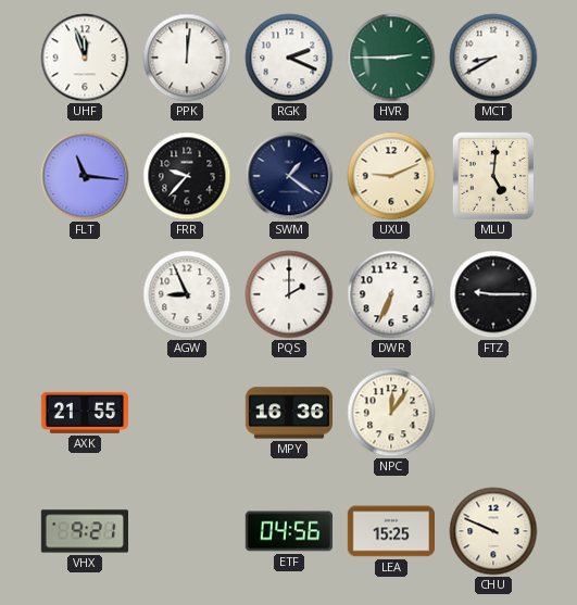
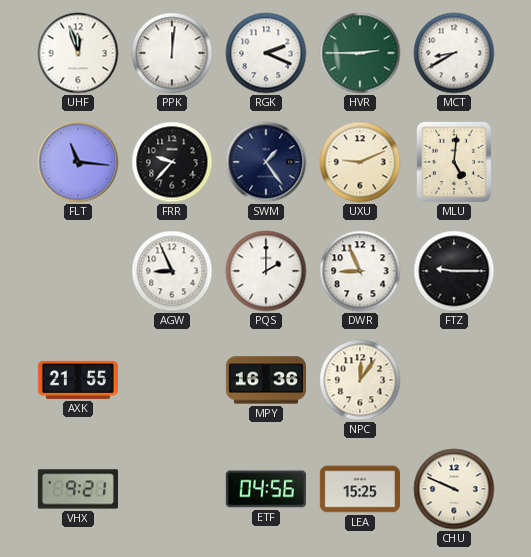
SWM: 1:21 -> 1:24
DWR: 6:34 -> 8:56
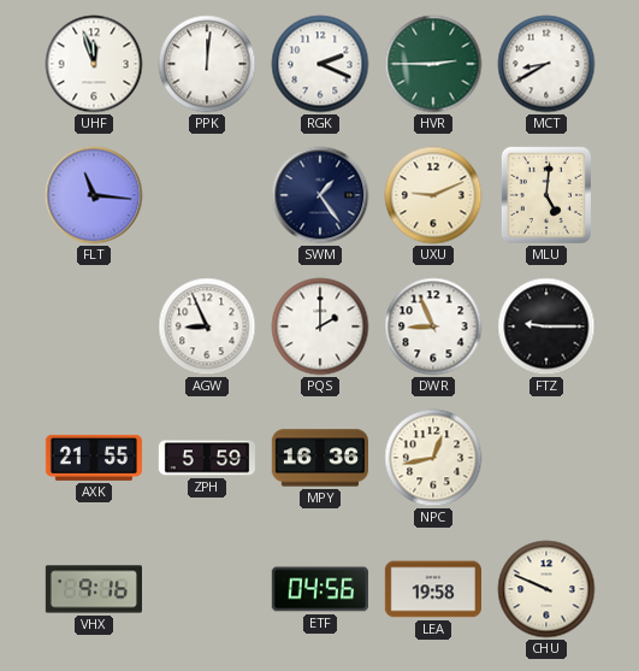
FRR: 9:37 -> none
ZPH: none -> 5:59
NPC: 12:06 -> 12:43
VHX: 9:21 -> 9:16
LEA: 15:25 -> 19:58
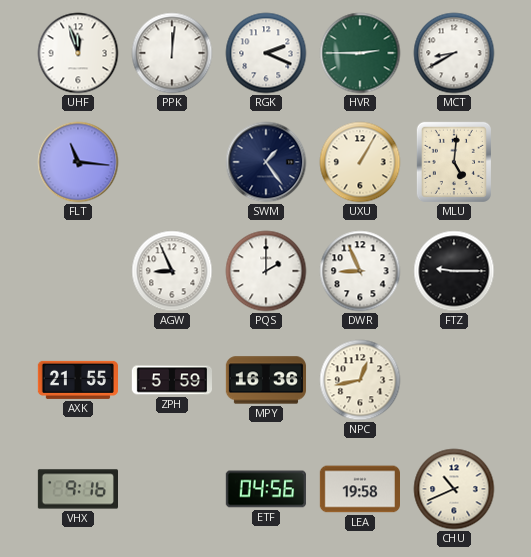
UXU: 9:11 -> 1:05
CHU: 9:49 -> 10:41
